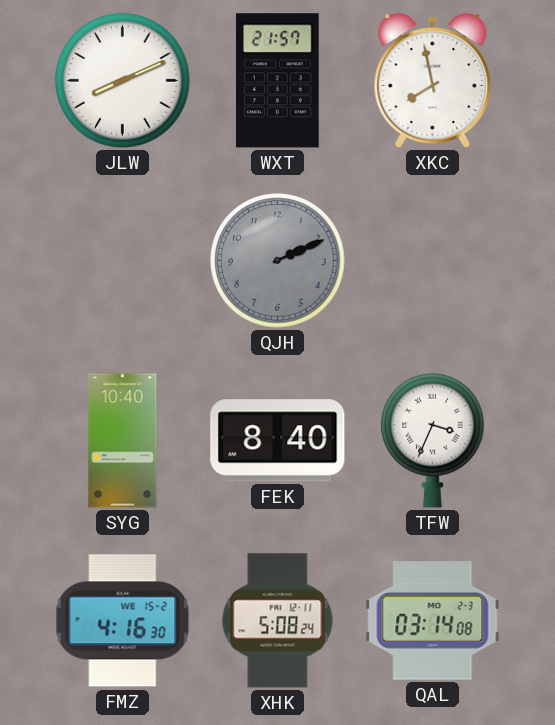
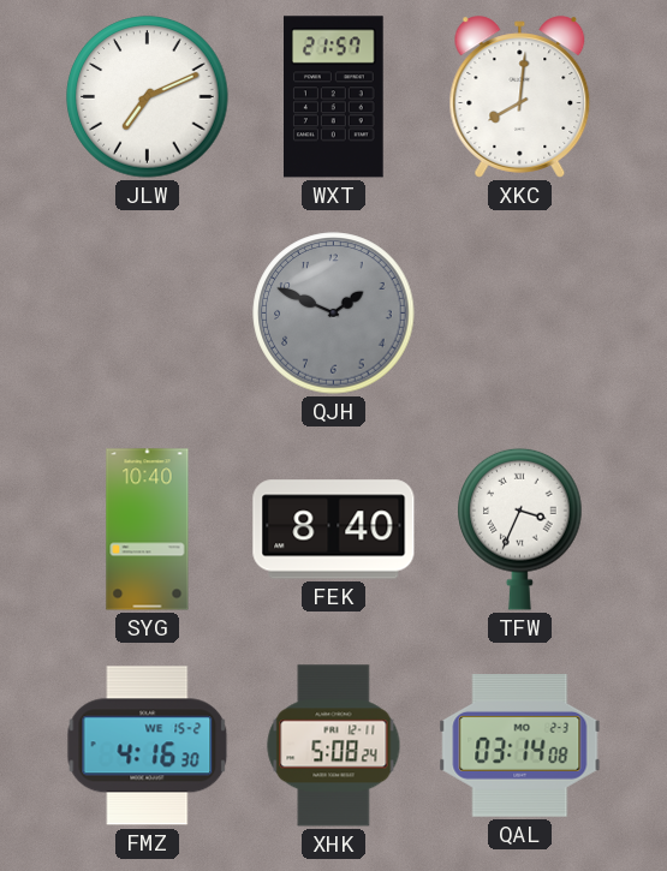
JLW: 8:11 -> 7:11
XKC: 7:58 -> 8:01
QJH: 2:11 -> 1:49
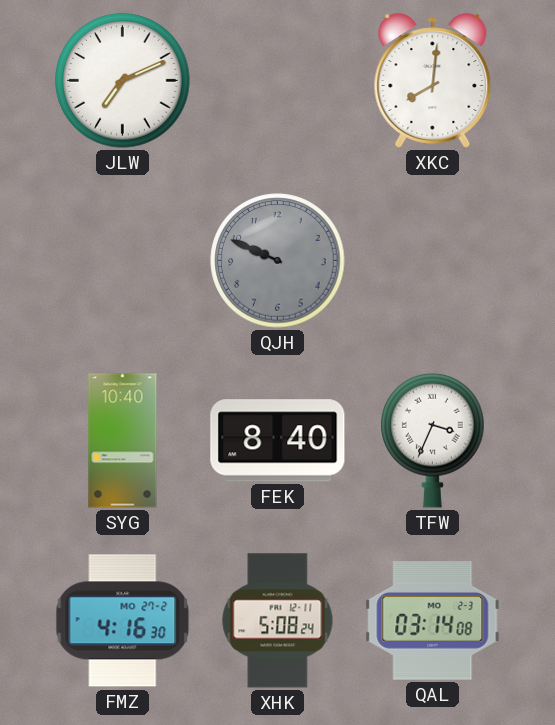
WXT: 21:57 -> none
QJH: 1:49 -> 9:49
FMZ date: WE 15-2 -> MO 27-2
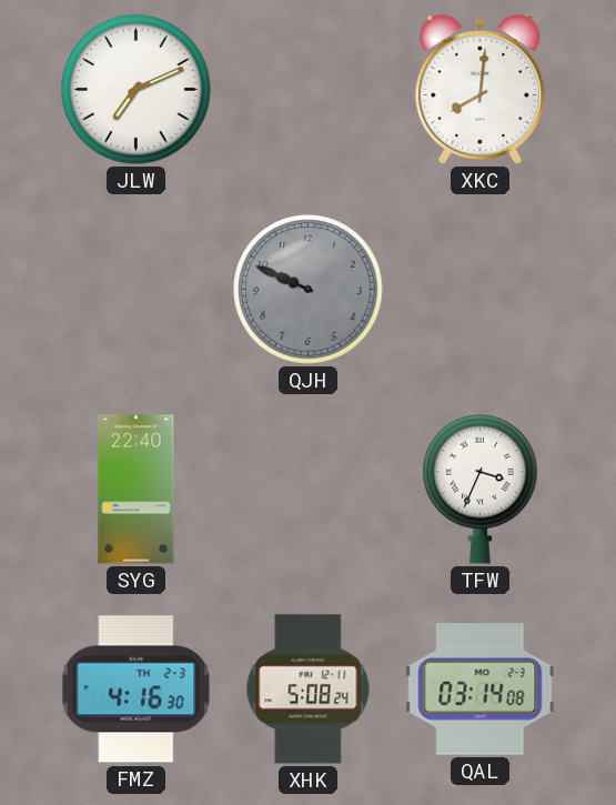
SYG: 10:40 -> 22:40
FEK: 8:40 -> none
FMZ date: MO 27-2 -> TH 2-3
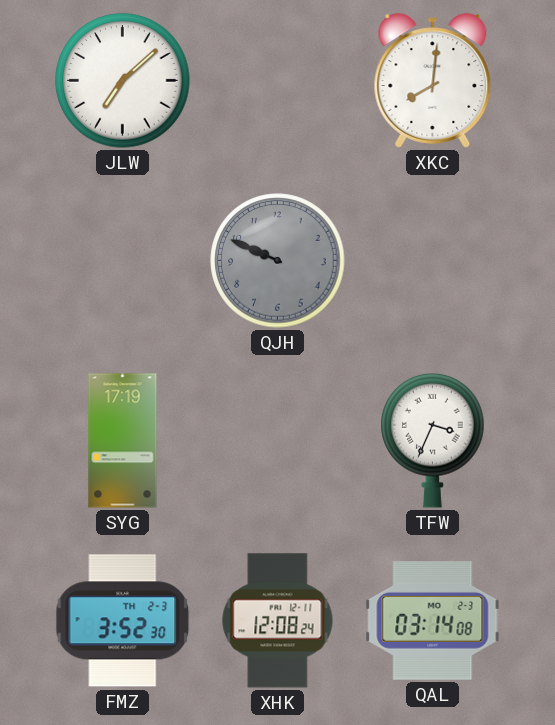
JLW: 7:11 -> 7:08
SYG: 22:40 -> 17:19
FMZ: 4:16 -> 3:52
XHK: 5:08 -> 12:08
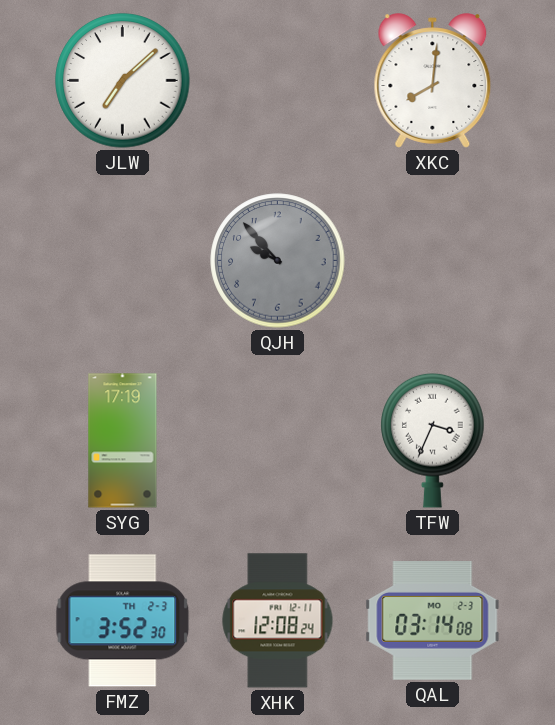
QJH: 9:49 -> 9:53
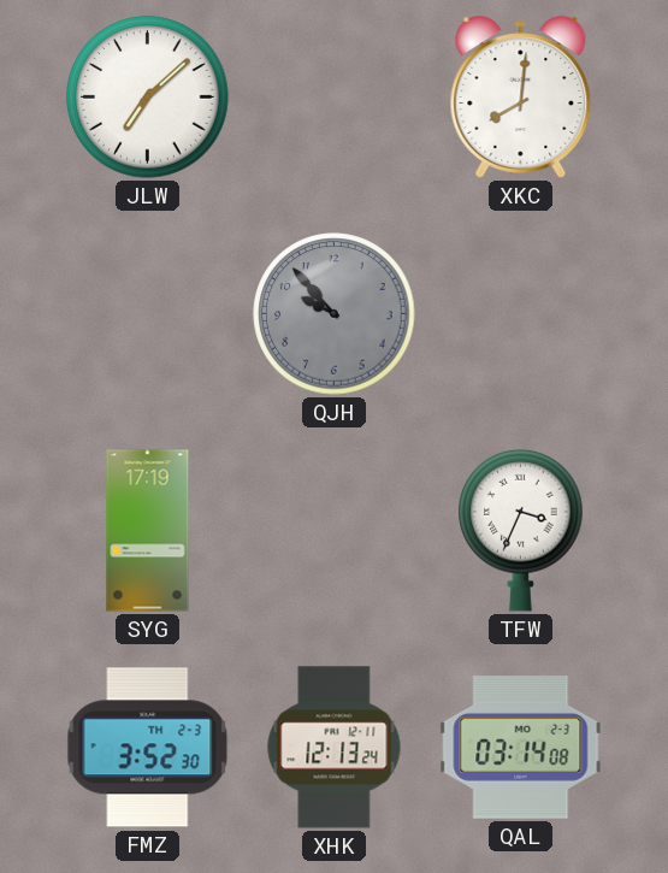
XHK: 12:08 -> 12:13
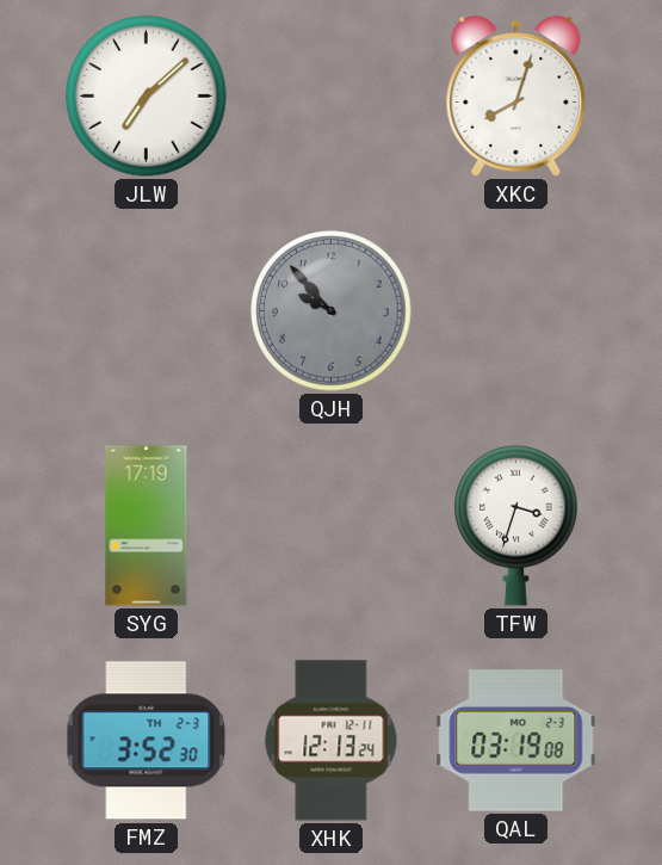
XKC: 8:01 -> 8:03
TFW: 3:34 -> 3:33
QAL: 03:14 -> 03:19
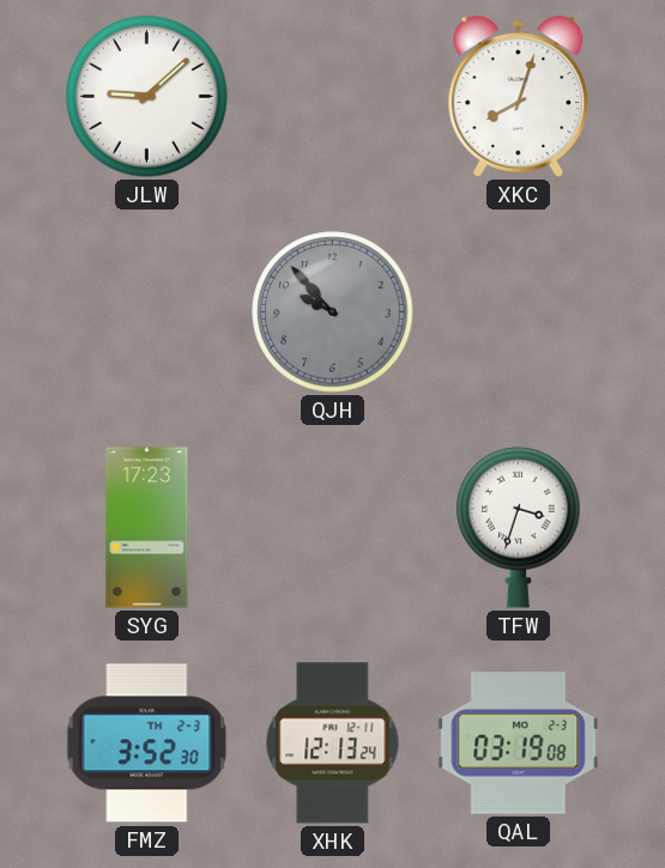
JLW: 7:08 -> 9:08
SYG: 17:19 -> 17:23
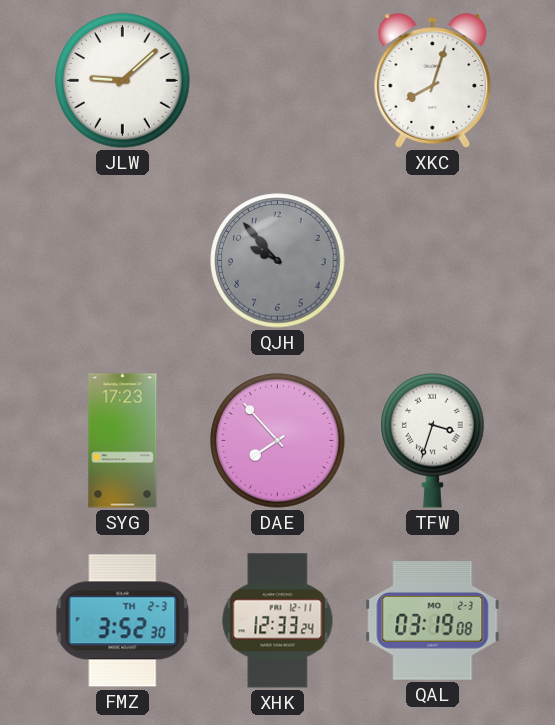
DAE: none -> 7:53
XHK: 12:13 -> 12:33
